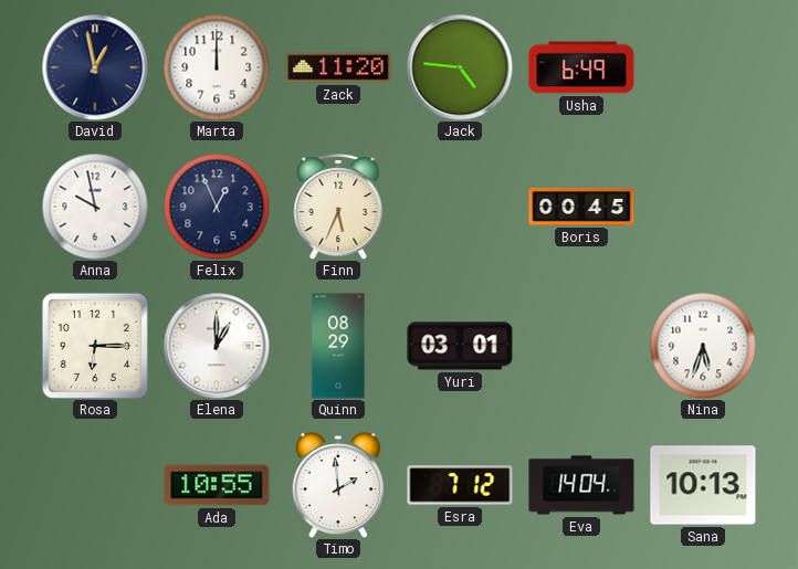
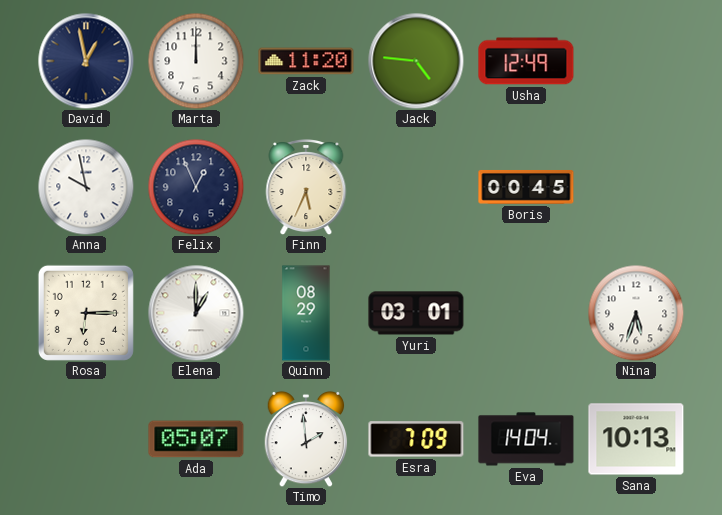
Usha: 6:49 -> 12:49
Ada: 10:55 -> 05:07
Esra: 7:12 -> 7:09
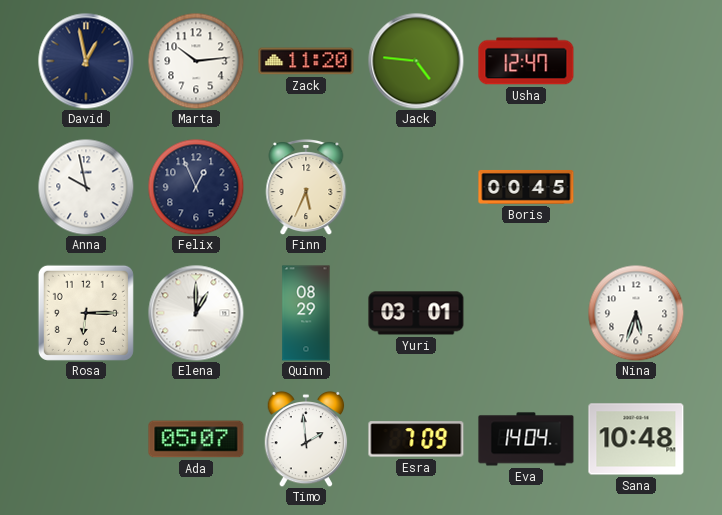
Marta: 12:00 -> 10:14
Usha: 12:49 -> 12:47
Sana: 10:13 -> 10:48
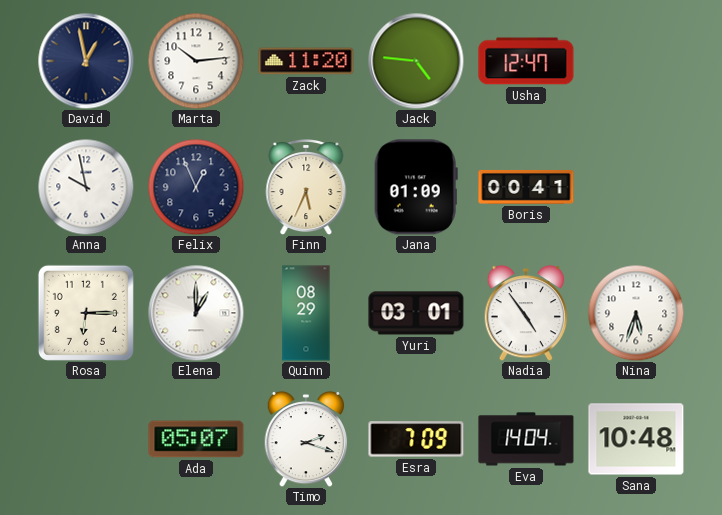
Jana: none -> 01:09
Boris: 00:45 -> 00:41
Nadia: none -> 4:54
Timo: 1:59 -> 2:18
